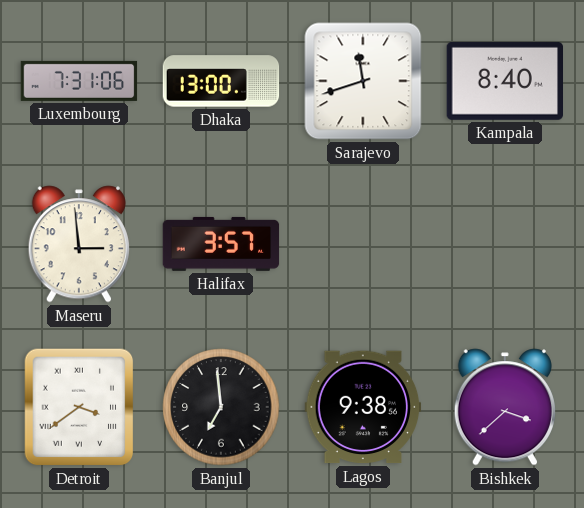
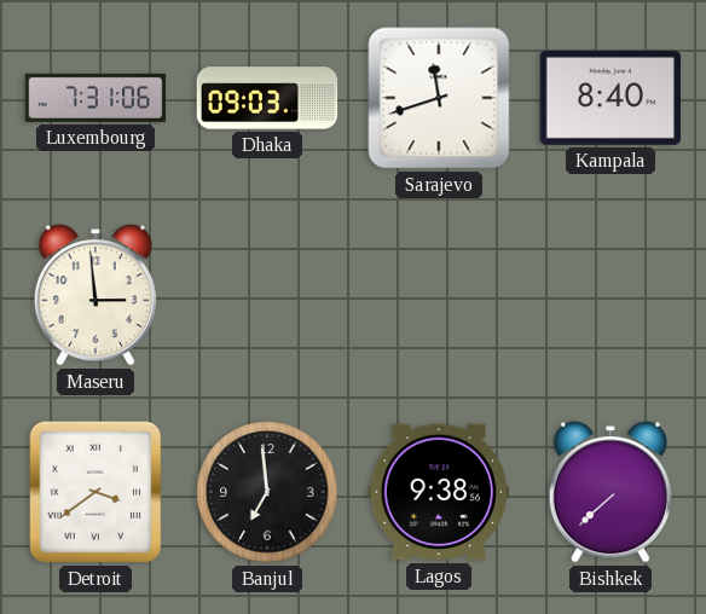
Dhaka: 13:00 -> 09:03
Halifax: 3:57 -> none
Bishkek: 3:38 -> 7:38
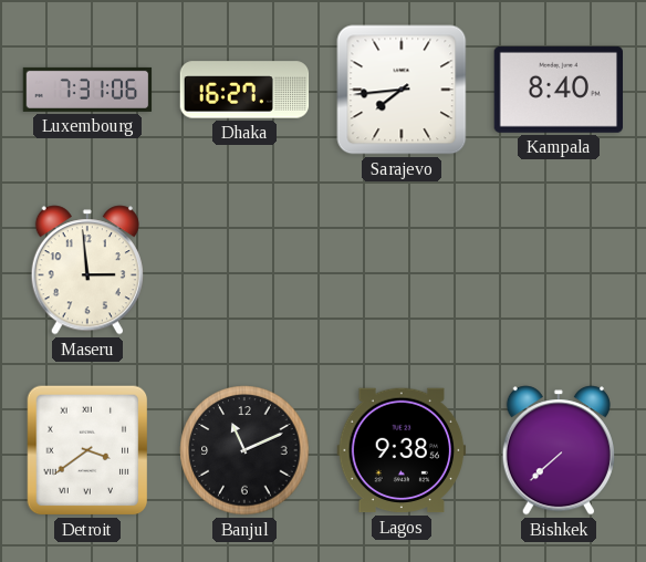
Dhaka: 09:03 -> 16:27
Sarajevo: 11:42 -> 7:44
Banjul: 6:59 -> 11:11
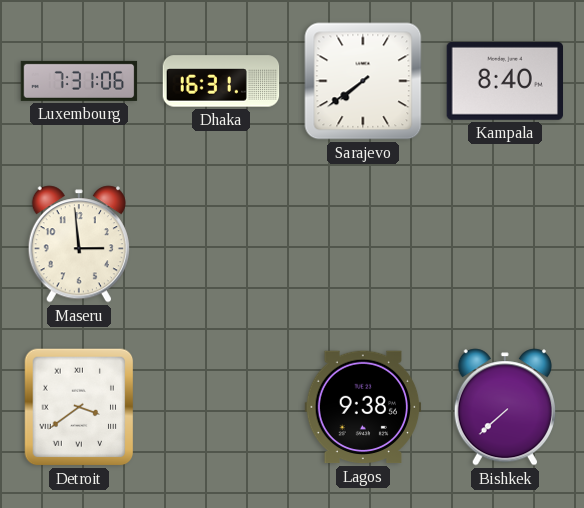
Dhaka: 16:27 -> 16:31
Sarajevo: 7:44 -> 7:39
Banjul: 11:11 -> none
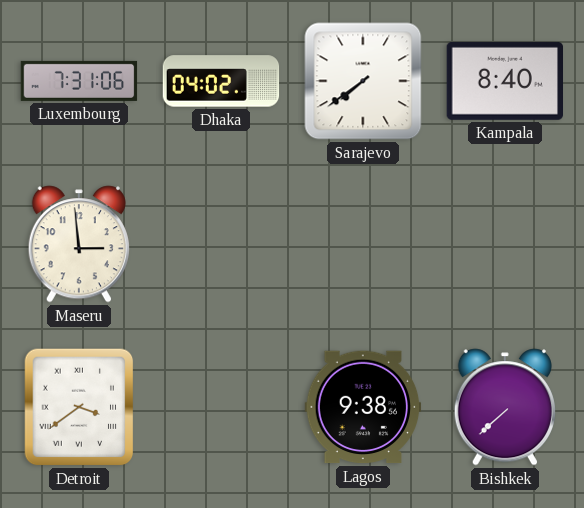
Dhaka: 16:31 -> 04:02
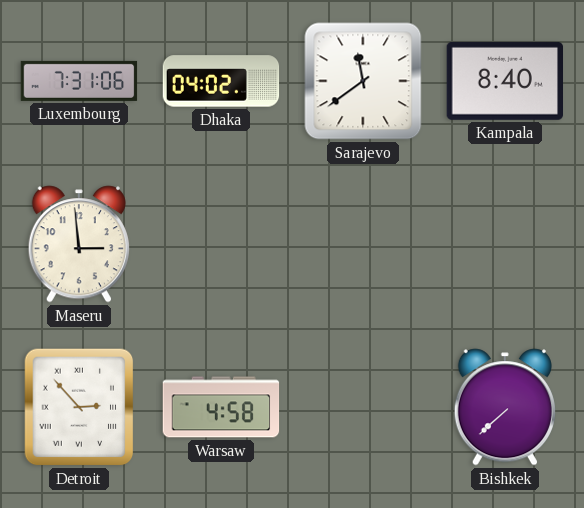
Sarajevo: 7:39 -> 11:39
Detroit: 3:39 -> 2:53
Warsaw: none -> 4:58
Lagos: 9:38 -> none
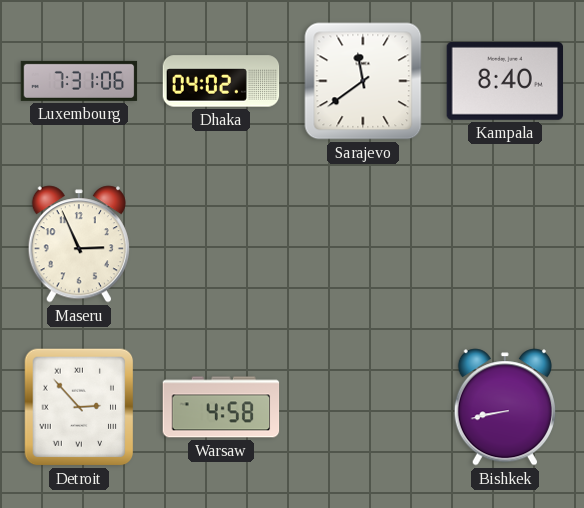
Maseru: 2:59 -> 2:56
Bishkek: 7:38 -> 8:43
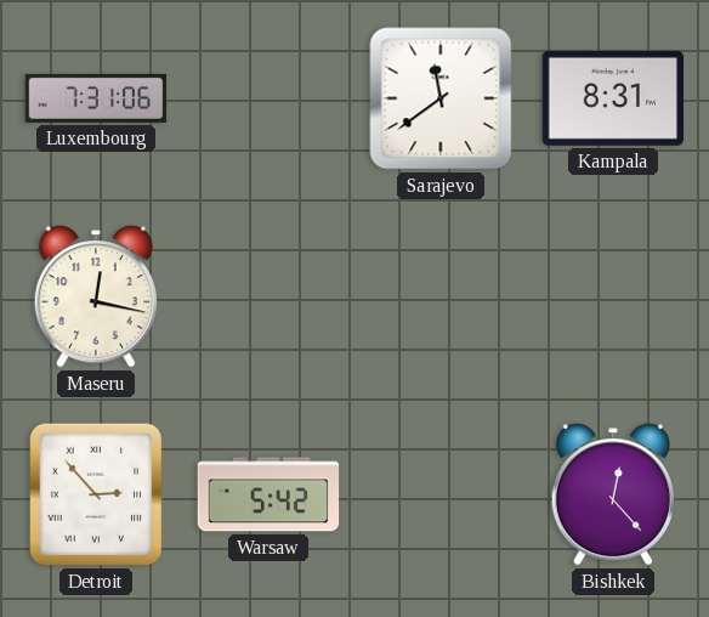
Dhaka: 04:02 -> none
Kampala: 8:40 -> 8:31
Maseru: 2:56 -> 12:17
Warsaw: 4:58 -> 5:42
Bishkek: 8:43 -> 12:23
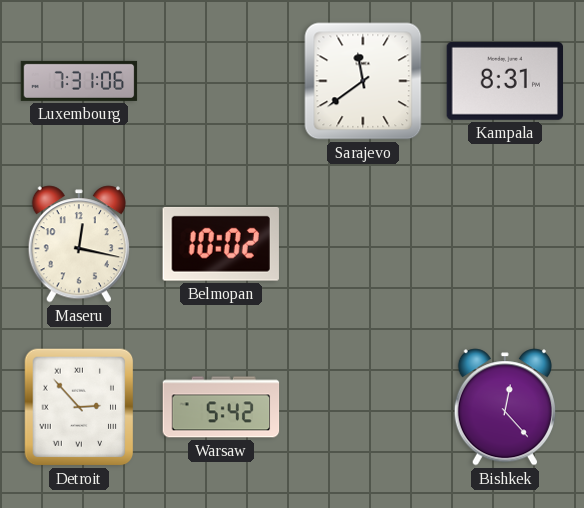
Belmopan: none -> 10:02
